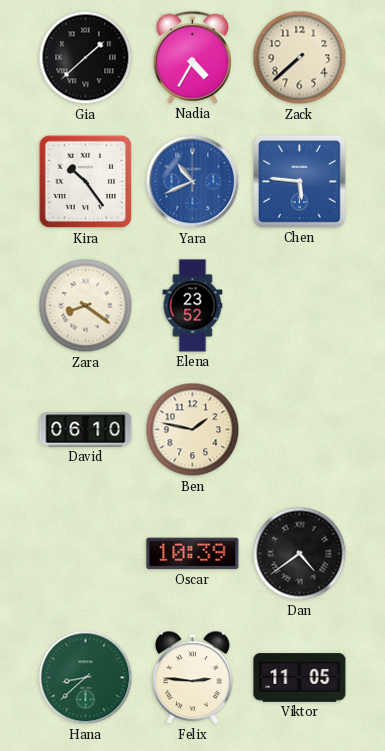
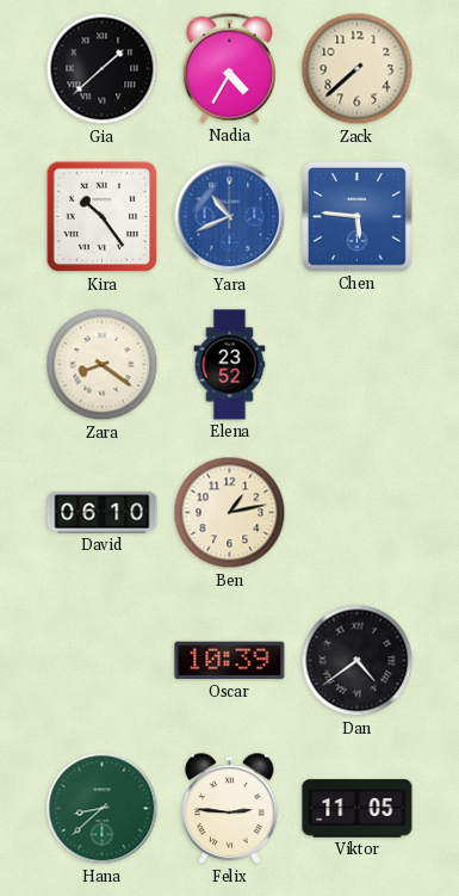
Ben: 1:47 -> 1:13
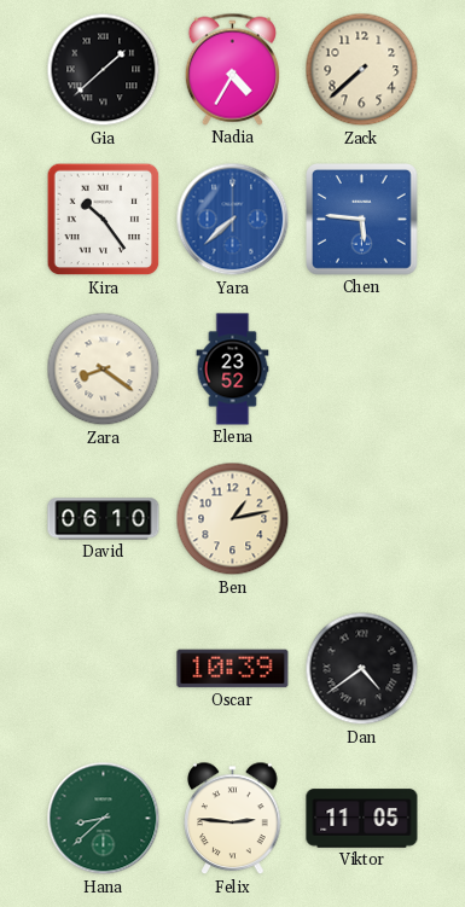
Yara: 10:41 -> 7:38
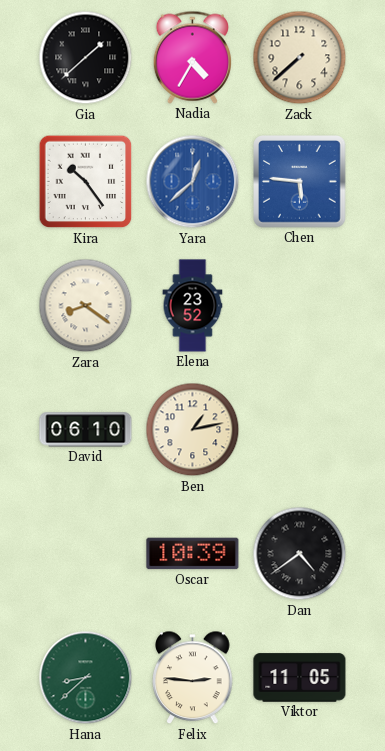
Yara: 7:38 -> 12:38
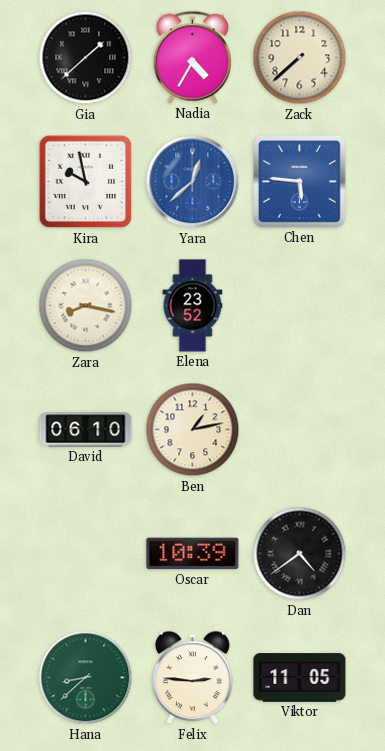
Kira: 10:24 -> 9:58
Zara: 8:21 -> 8:17
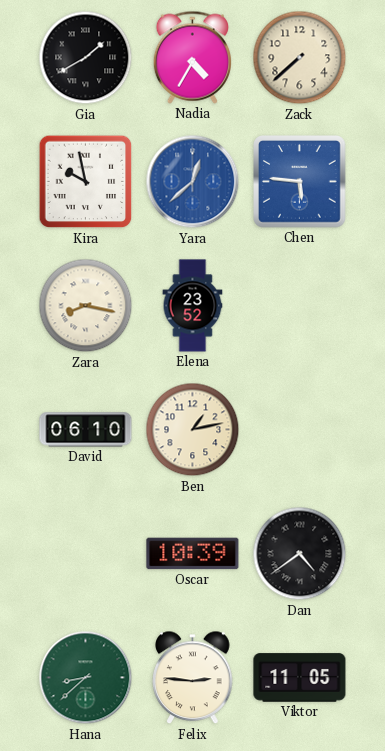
Gia: 1:38 -> 1:40
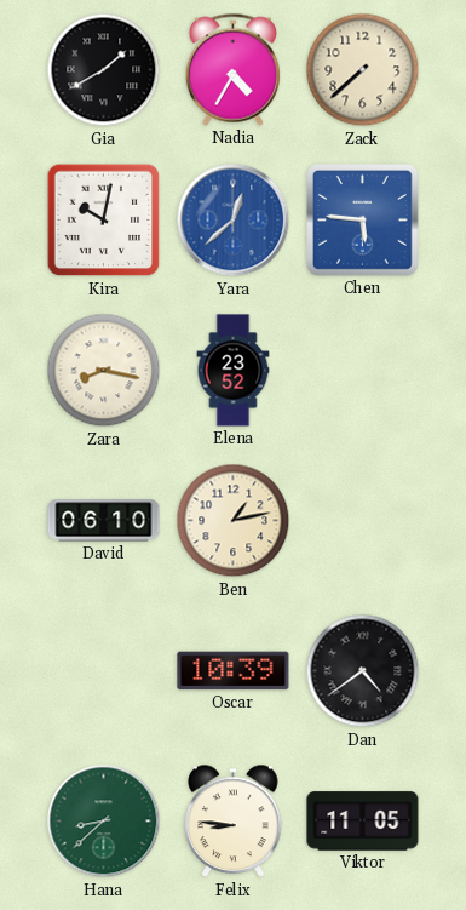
Kira: 9:58 -> 10:02
Felix: 2:46 -> 8:46
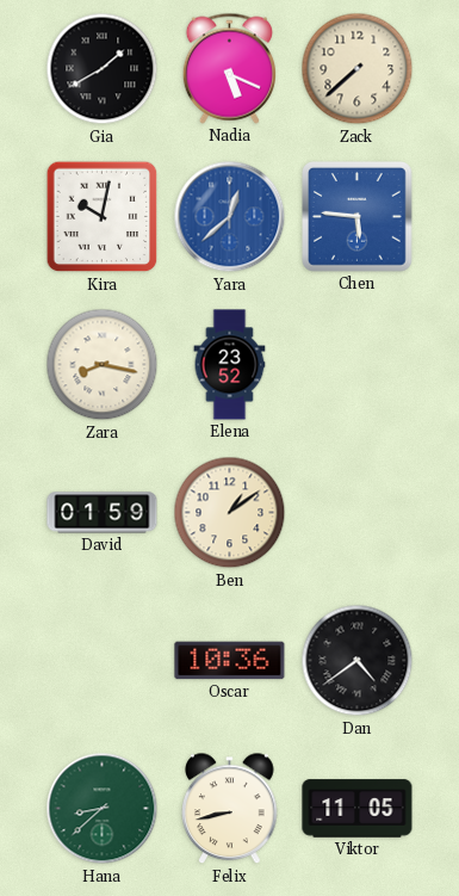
Nadia: 4:35 -> 5:19
David: 06:10 -> 01:59
Ben: 1:13 -> 1:09
Oscar: 10:39 -> 10:36
Felix: 8:46 -> 8:43
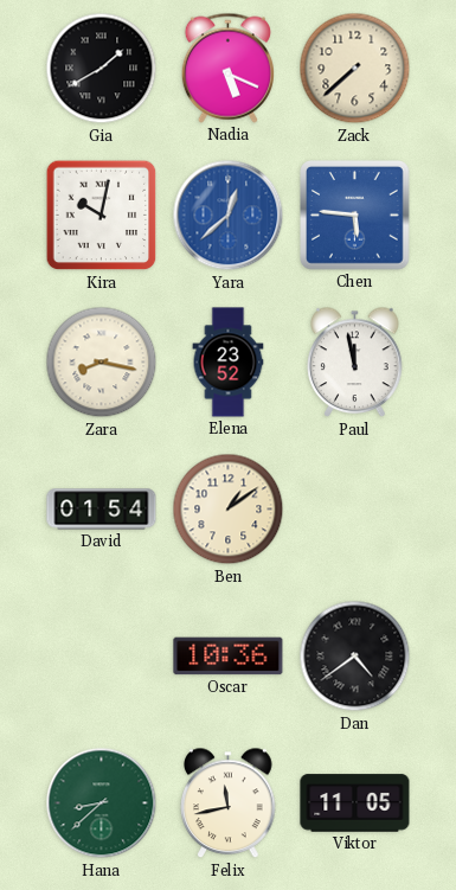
Paul: none -> 11:58
David: 01:59 -> 01:54
Felix: 8:43 -> 11:43
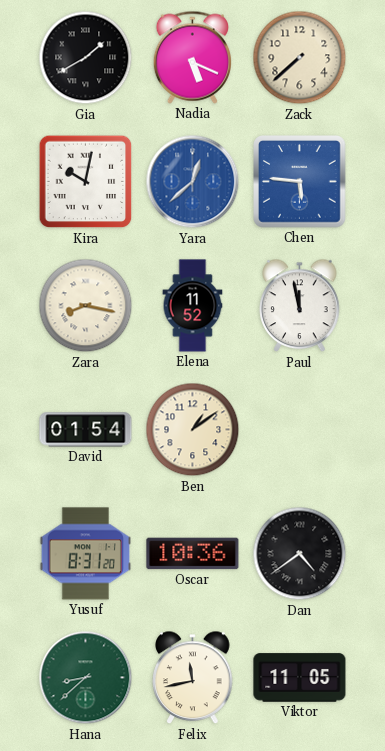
Elena: 23:52 -> 11:52
Yusuf: none -> 8:31
